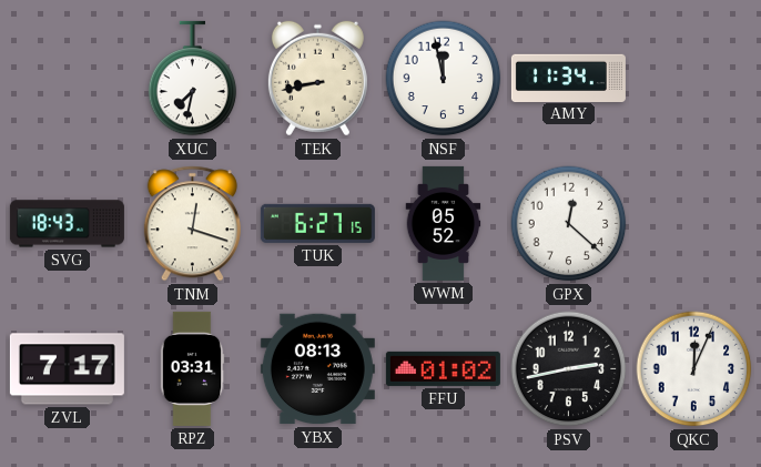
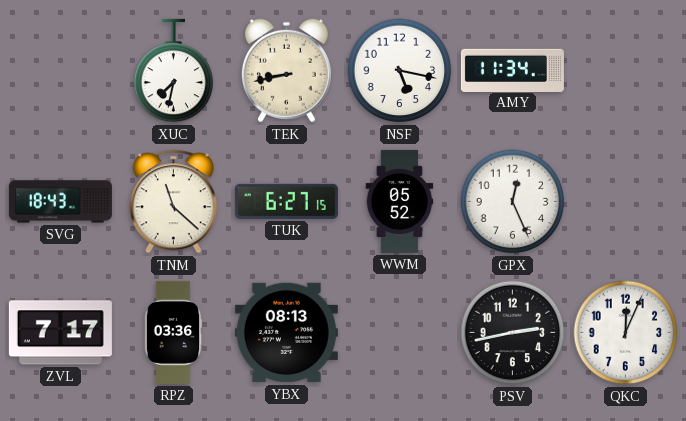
NSF: 11:58 -> 5:17
TNM: 12:18 -> 11:22
GPX: 12:22 -> 12:26
RPZ: 03:31 -> 03:36
FFU: 01:02 -> none
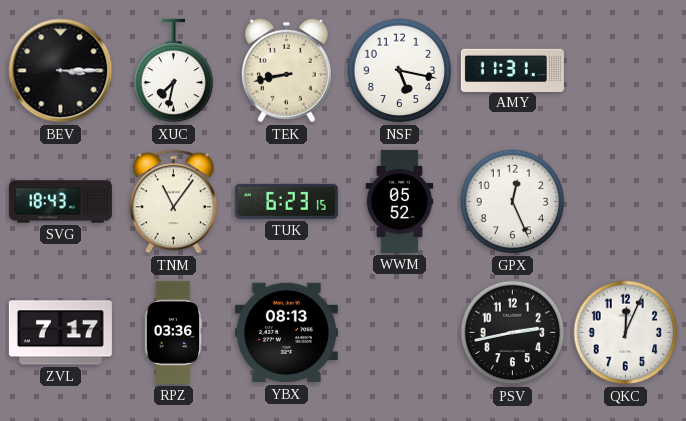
BEV: none -> 3:15
AMY: 11:34 -> 11:31
TNM: 11:22 -> 11:06
TUK: 6:27 -> 6:23
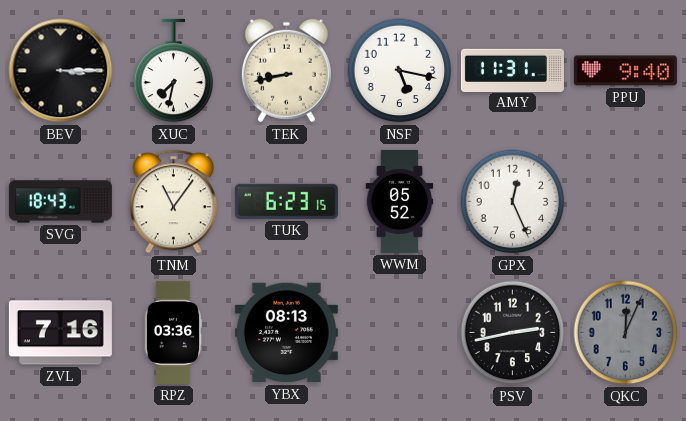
PPU: none -> 9:40
ZVL: 7:17 -> 7:16
QKC dial: white -> grey
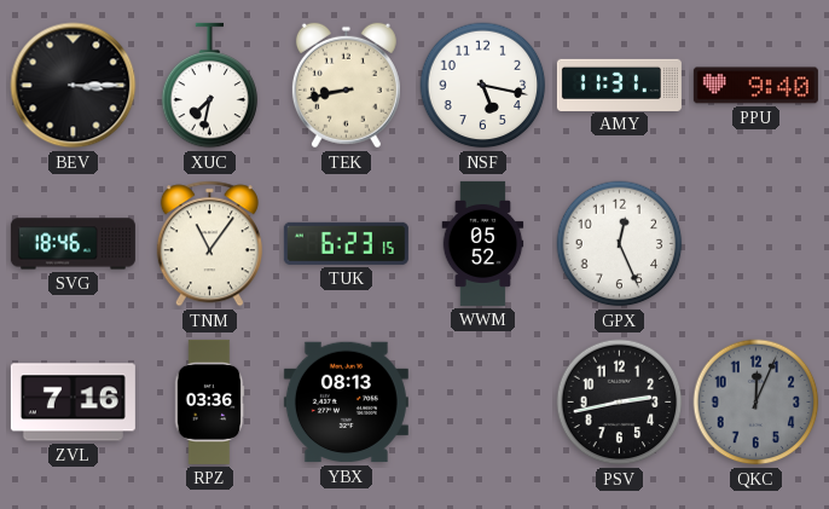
SVG: 18:43 -> 18:46
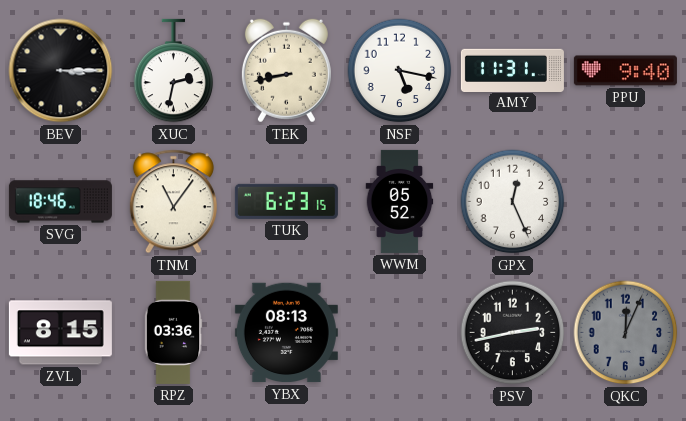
XUC: 7:32 -> 2:32
ZVL: 7:16 -> 8:15
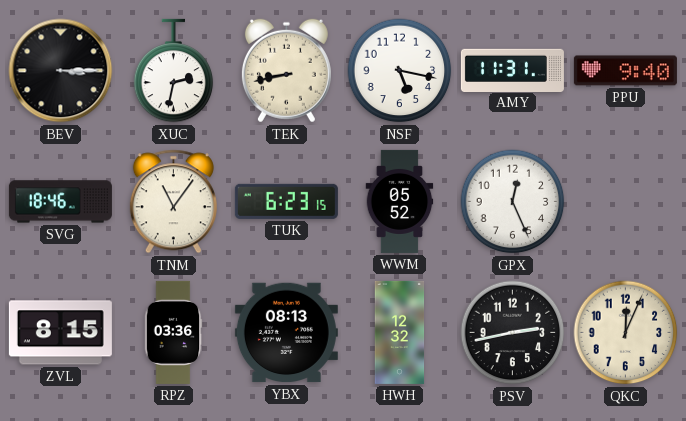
HWH: none -> 12:32
QKC dial: grey -> cream
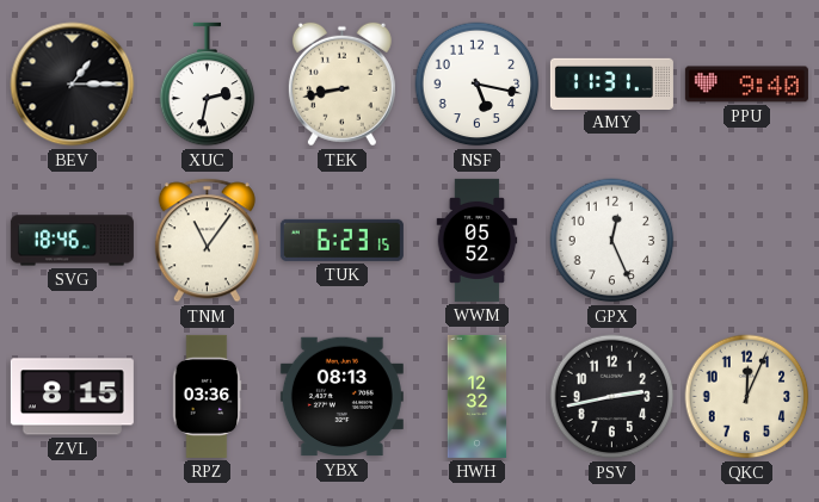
BEV: 3:15 -> 1:15
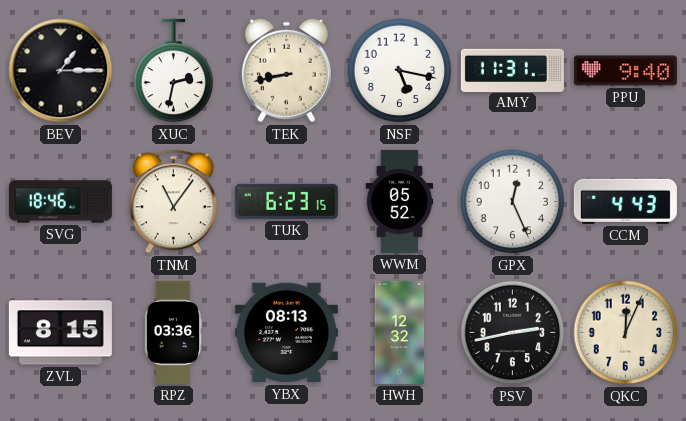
CCM: none -> 4:43
